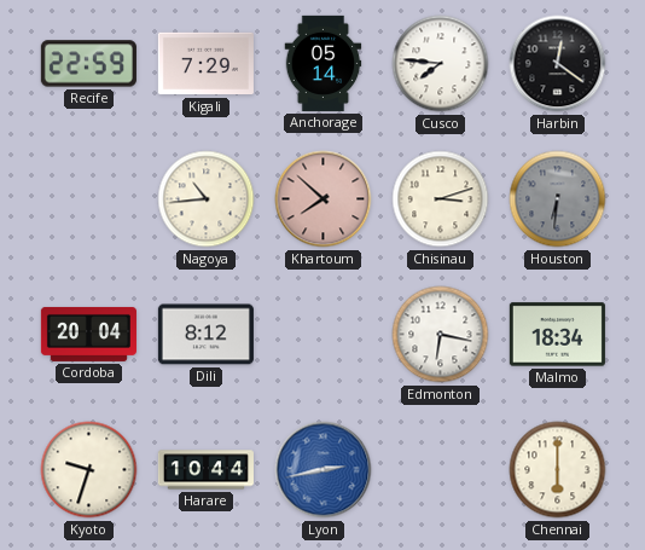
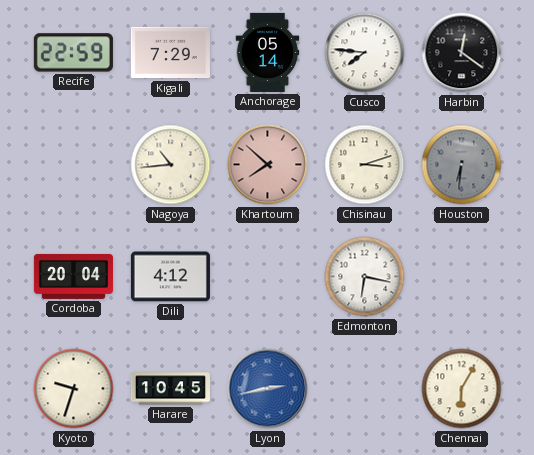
Dili: 8:12 -> 4:12
Malmo: 18:34 -> none
Harare: 10:44 -> 10:45
Chennai: 6:00 -> 6:05
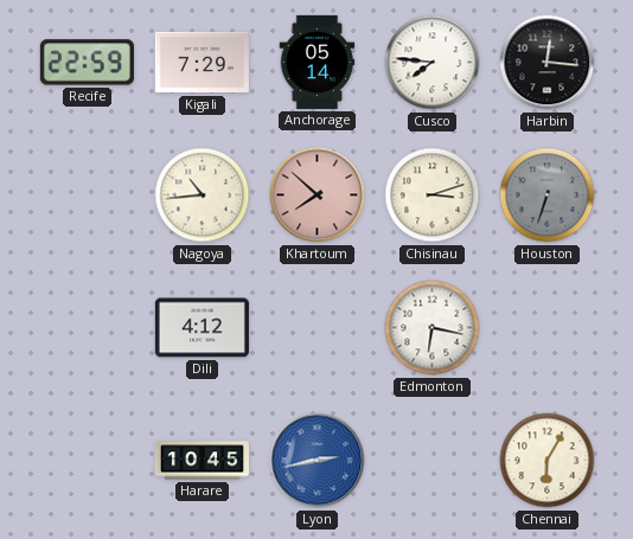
Harbin: 12:21 -> 12:16
Houston: 6:31 -> 6:33
Cordoba: 20:04 -> none
Kyoto: 9:33 -> none
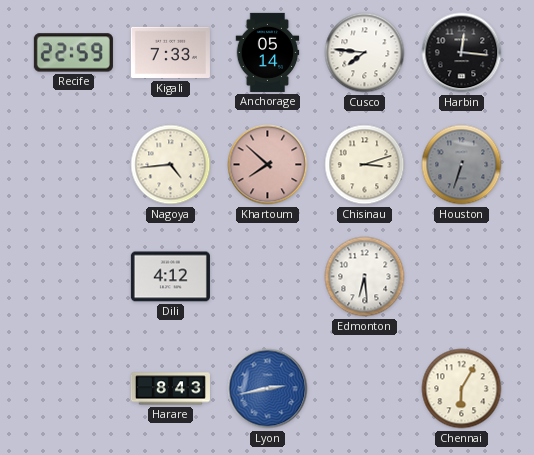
Kigali: 7:29 -> 7:33
Nagoya: 10:44 -> 4:44
Edmonton: 6:17 -> 6:29
Harare: 10:45 -> 8:43
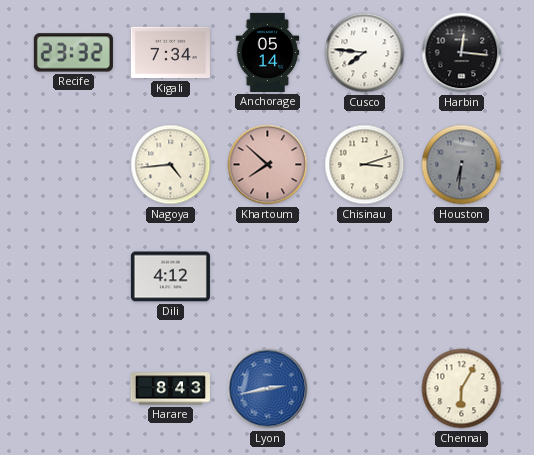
Recife: 22:59 -> 23:32
Kigali: 7:33 -> 7:34
Houston: 6:33 -> 6:31
Edmonton: 6:29 -> none
